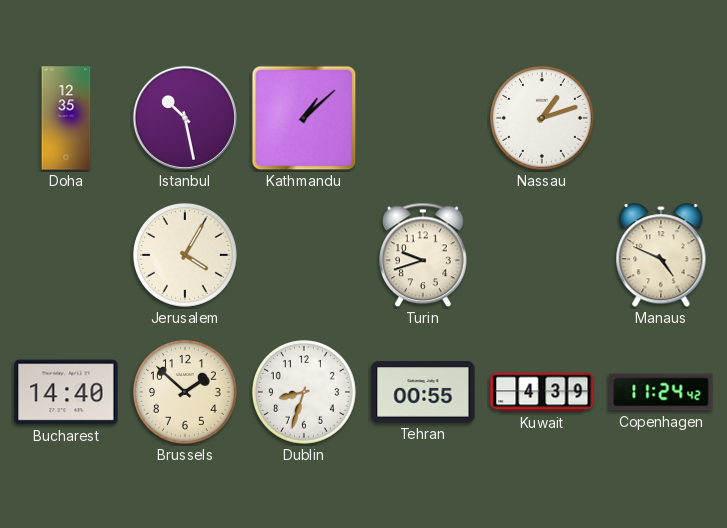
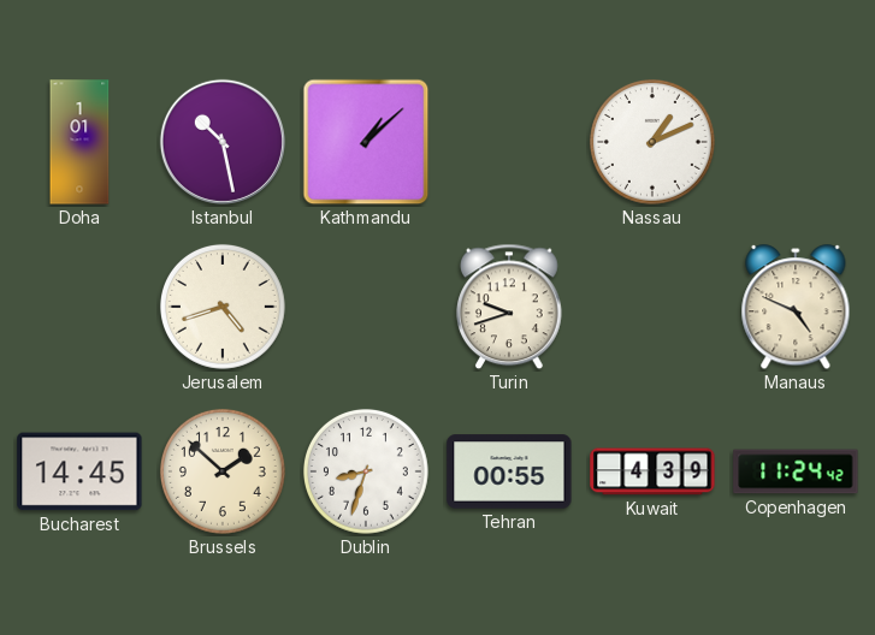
Doha: 12:35 -> 1:01
Nassau: 1:12 -> 1:11
Jerusalem: 4:05 -> 4:42
Bucharest: 14:40 -> 14:45
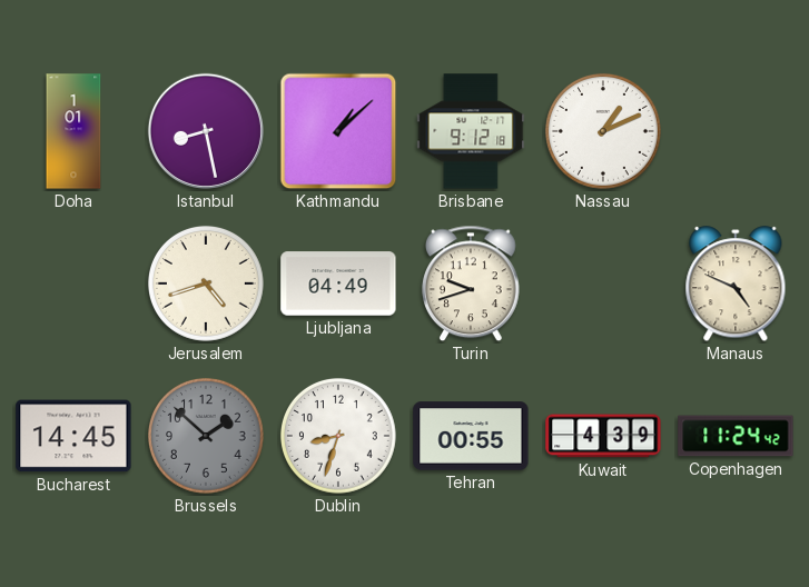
Istanbul: 10:28 -> 8:28
Brisbane: none -> 9:12
Ljubljana: none -> 04:49
Brussels dial: cream -> grey
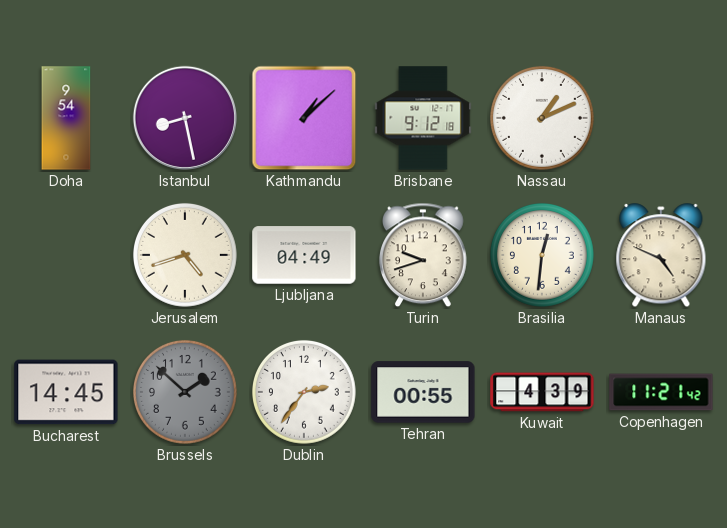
Doha: 1:01 -> 9:54
Brasilia: none -> 12:31
Dublin: 8:33 -> 2:36
Copenhagen: 11:24 -> 11:21
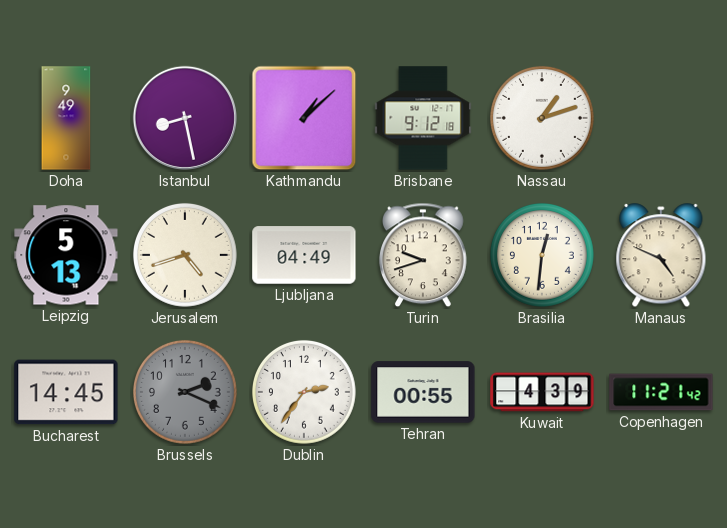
Doha: 9:54 -> 9:49
Nassau: 1:11 -> 1:12
Leipzig: none -> 5:13
Brussels: 1:52 -> 2:19
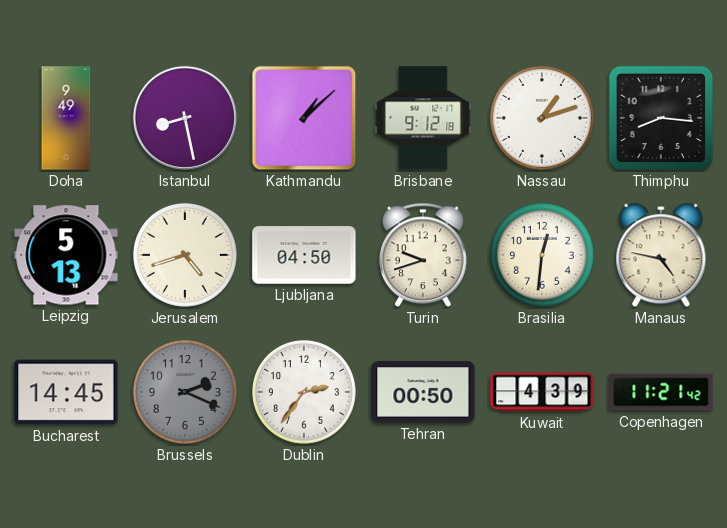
Thimphu: none -> 8:16
Ljubljana: 04:49 -> 04:50
Manaus: 4:49 -> 4:47
Tehran: 00:55 -> 00:50
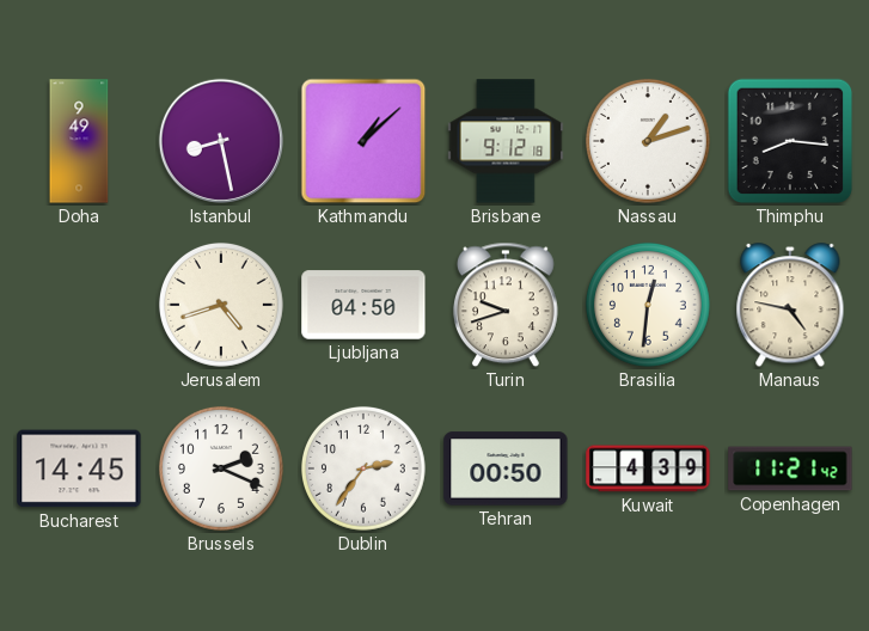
Leipzig: 5:13 -> none
Brussels dial: grey -> white
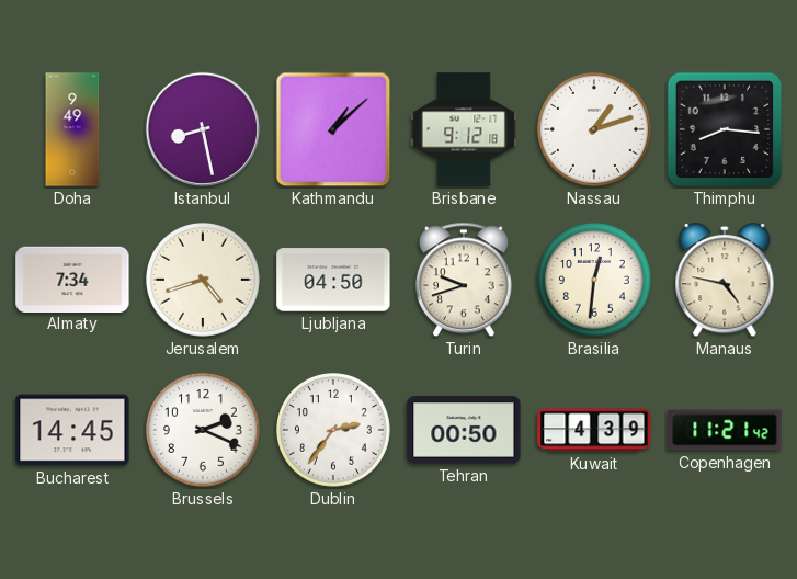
Almaty: none -> 7:34
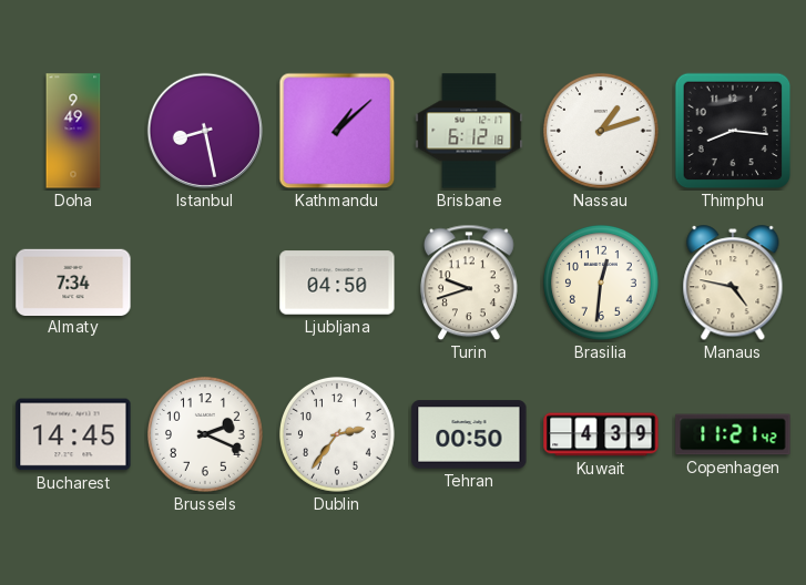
Brisbane: 9:12 -> 6:12
Jerusalem: 4:42 -> none
